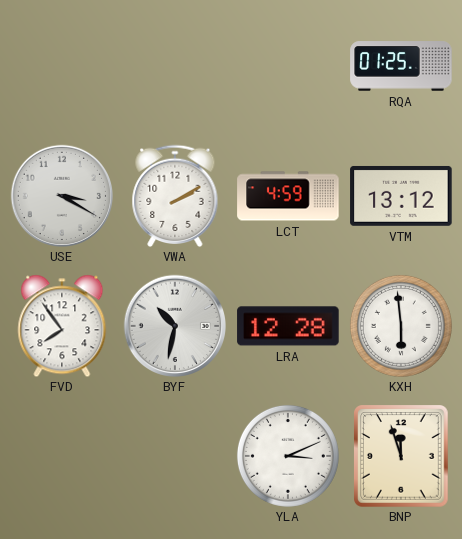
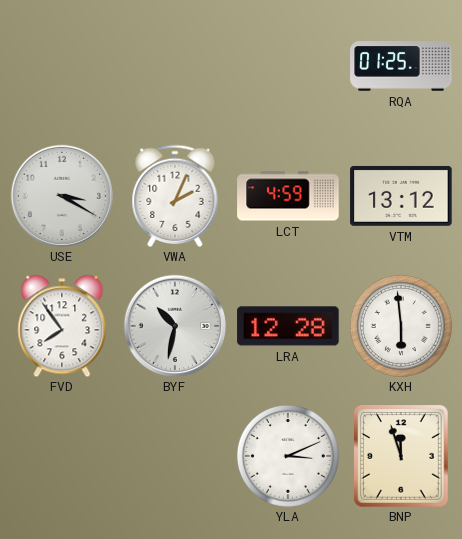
VWA: 2:10 -> 2:04
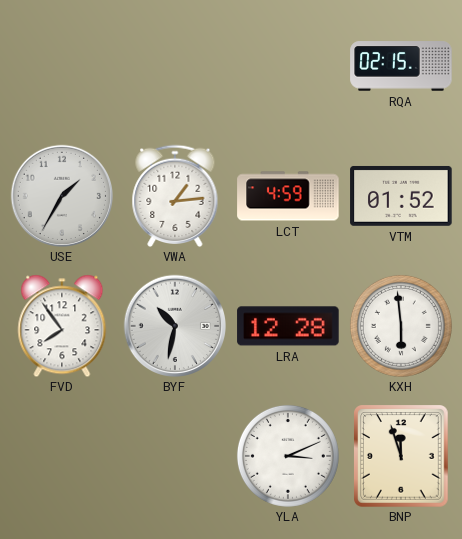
RQA: 01:25 -> 02:15
USE: 3:20 -> 1:35
VWA: 2:04 -> 1:14
VTM: 13:12 -> 01:52
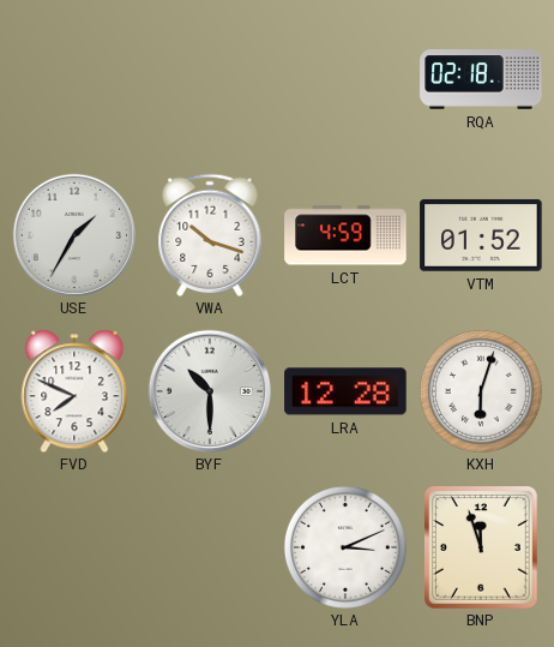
RQA: 02:15 -> 02:18
VWA: 1:14 -> 10:18
FVD: 7:54 -> 7:49
BYF: 10:32 -> 10:30
KXH: 5:59 -> 6:03
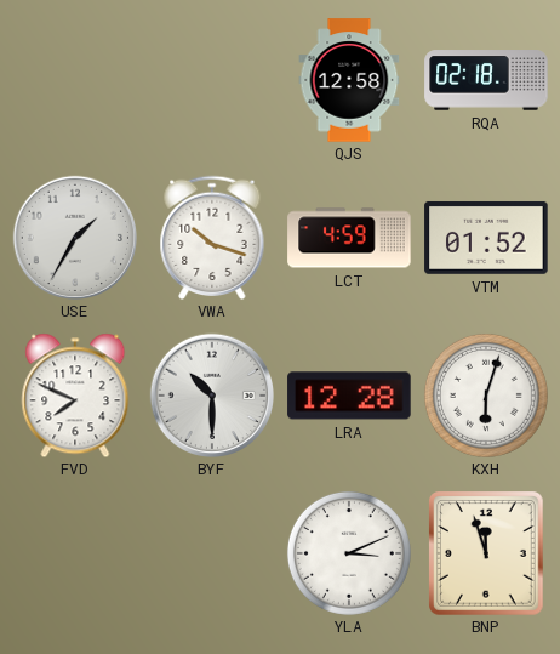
QJS: none -> 12:58
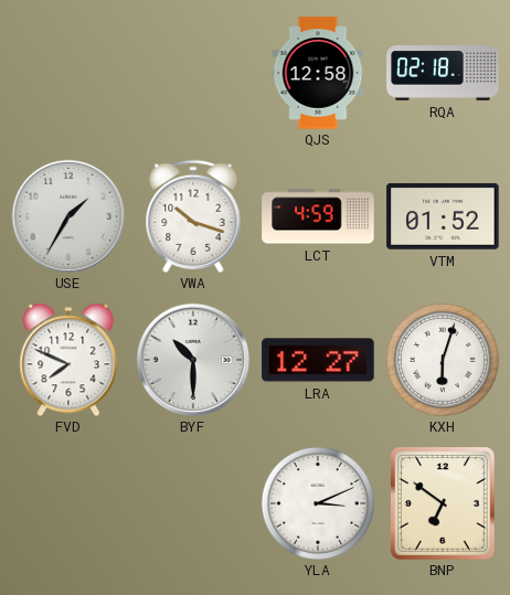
LRA: 12:28 -> 12:27
BNP: 11:57 -> 6:51
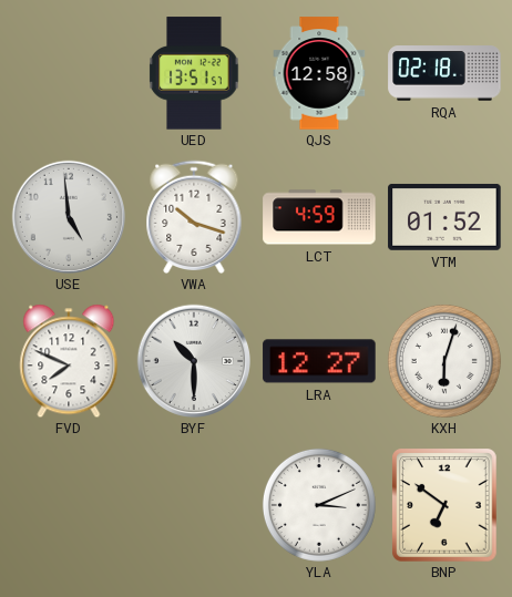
UED: none -> 13:51
USE: 1:35 -> 4:59
